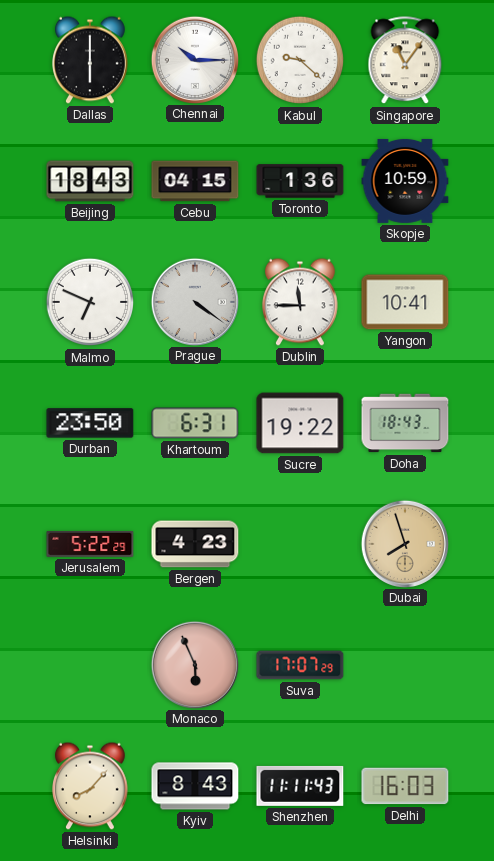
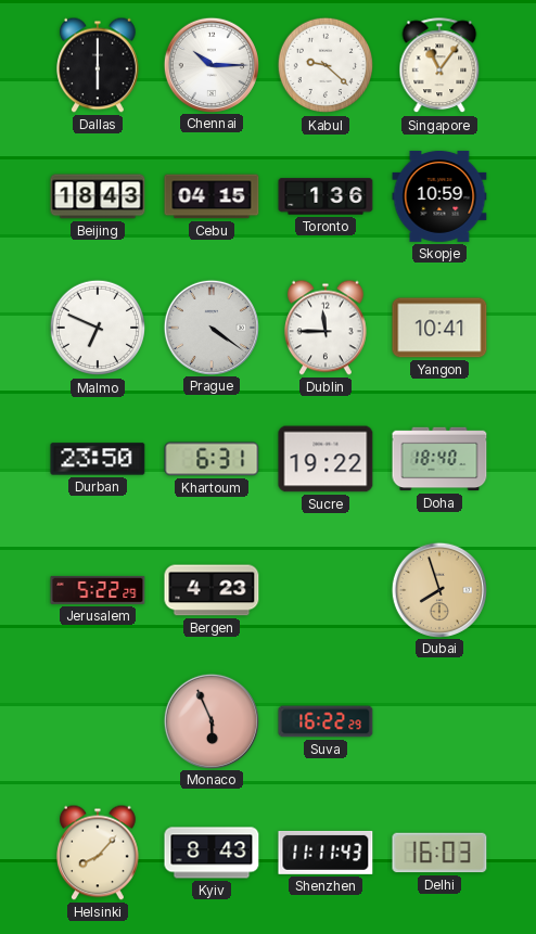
Doha: 18:43 -> 18:40
Suva: 17:07 -> 16:22
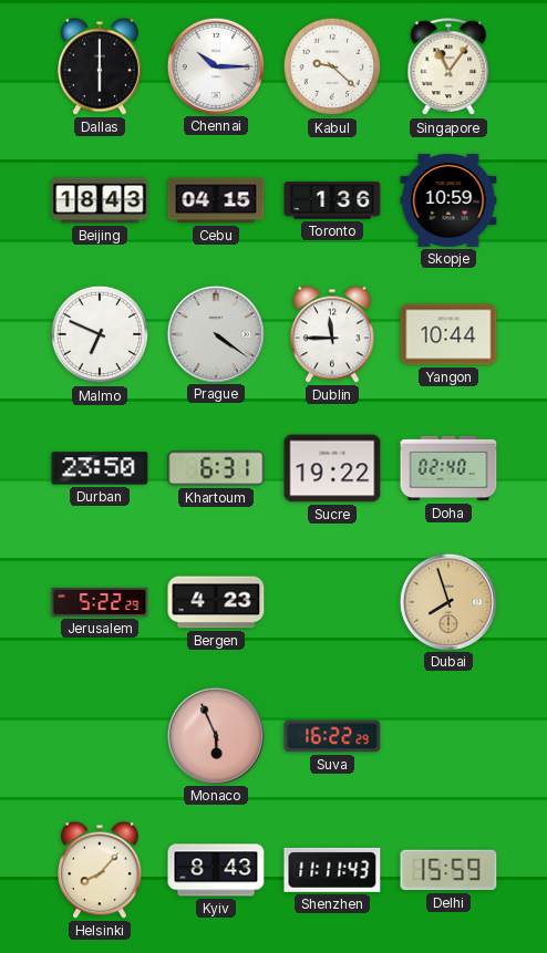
Yangon: 10:41 -> 10:44
Doha: 18:40 -> 02:40
Delhi: 16:03 -> 15:59
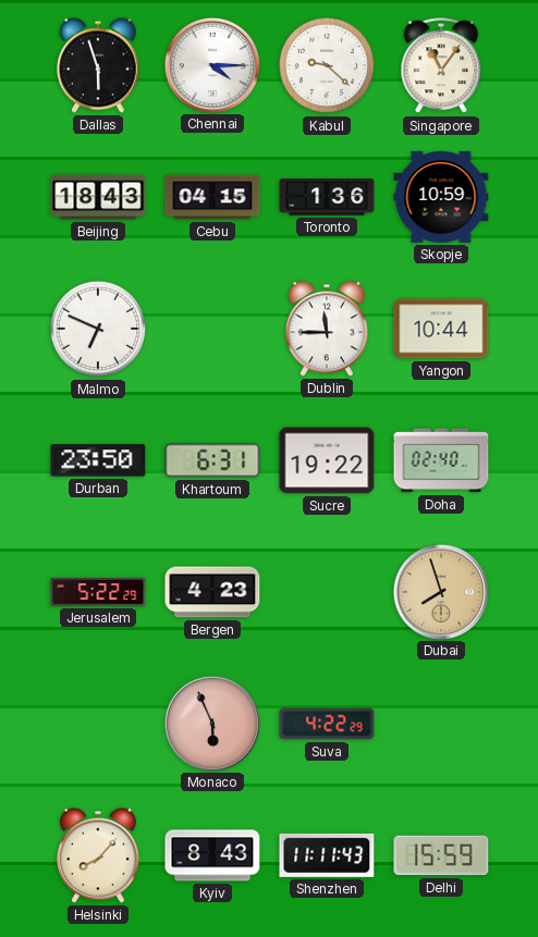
Dallas: 6:00 -> 5:57
Chennai: 10:15 -> 4:15
Prague: 4:21 -> none
Suva: 16:22 -> 4:22
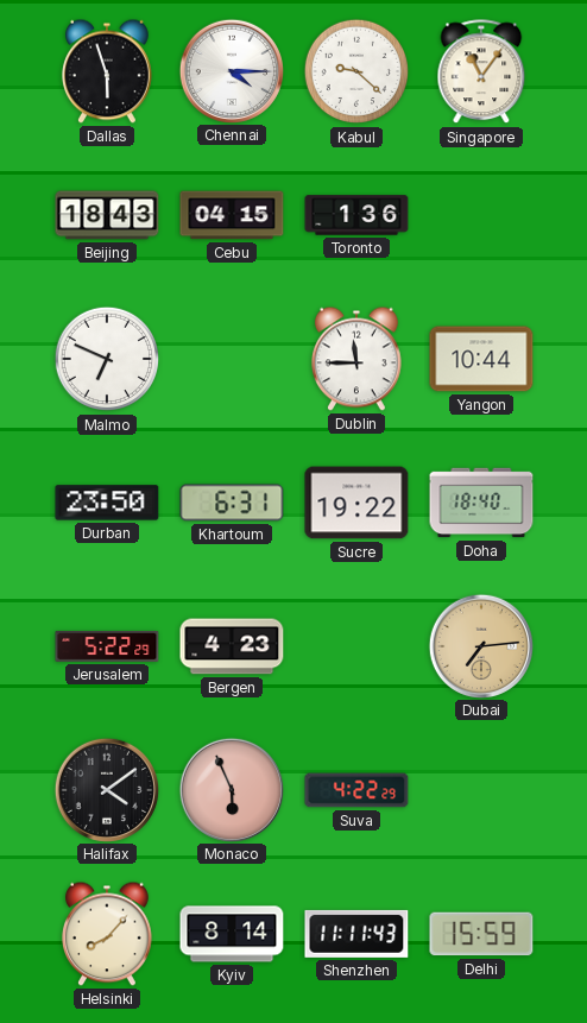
Skopje: 10:59 -> none
Doha: 02:40 -> 18:40
Dubai: 7:57 -> 7:14
Halifax: none -> 4:09
Kyiv: 8:43 -> 8:14
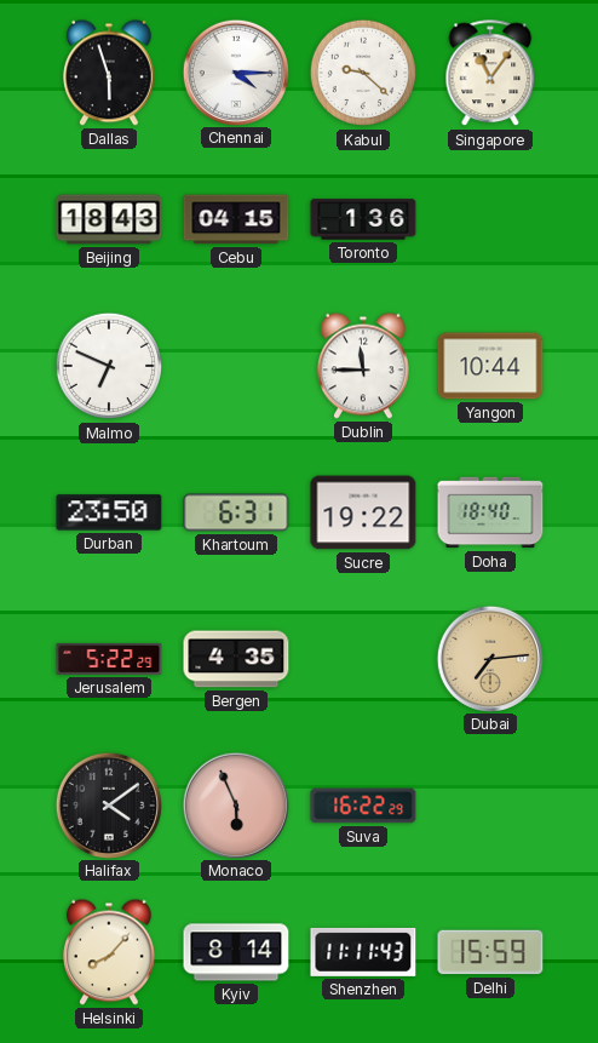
Bergen: 4:23 -> 4:35
Suva: 4:22 -> 16:22
